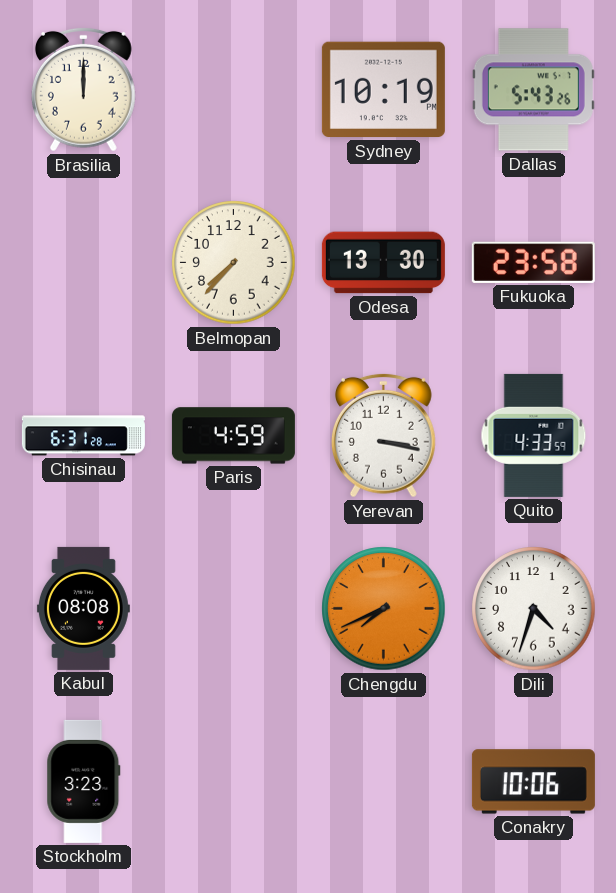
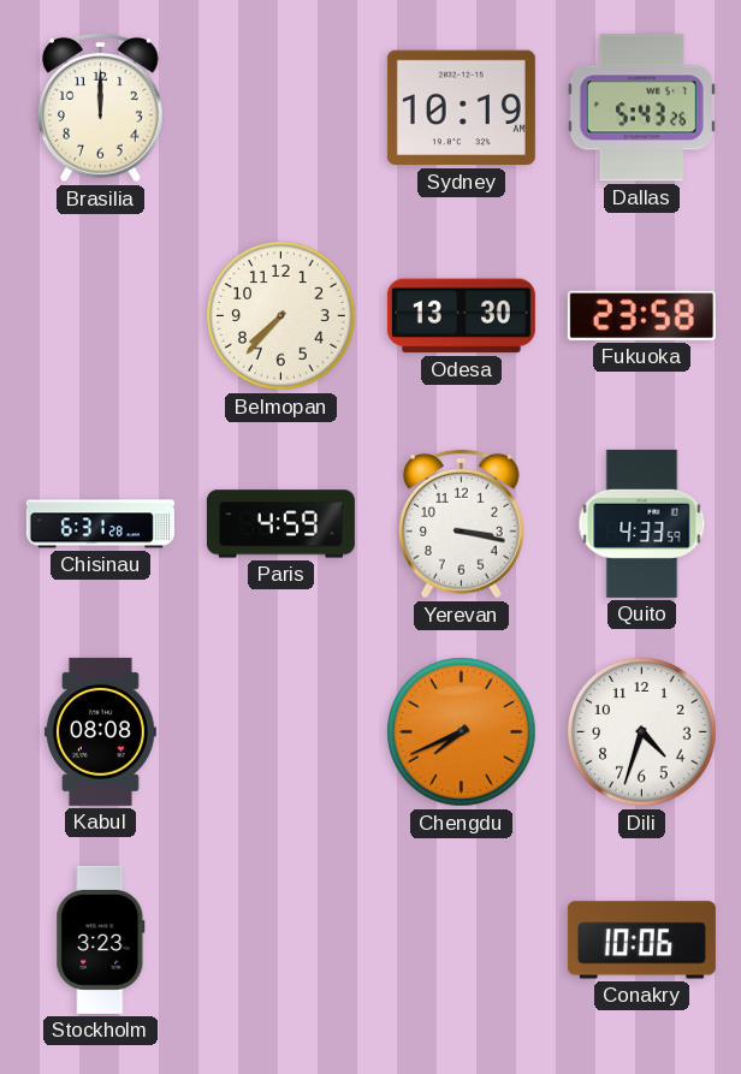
Sydney: 10:19 PM -> 10:19 AM
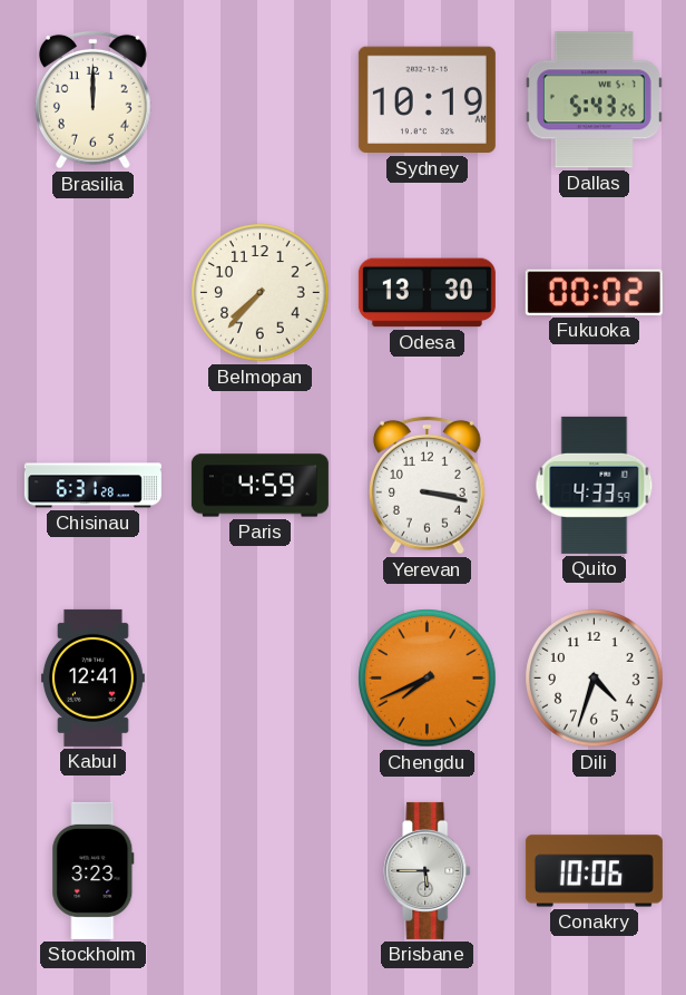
Fukuoka: 23:58 -> 00:02
Kabul: 08:08 -> 12:41
Brisbane: none -> 5:45
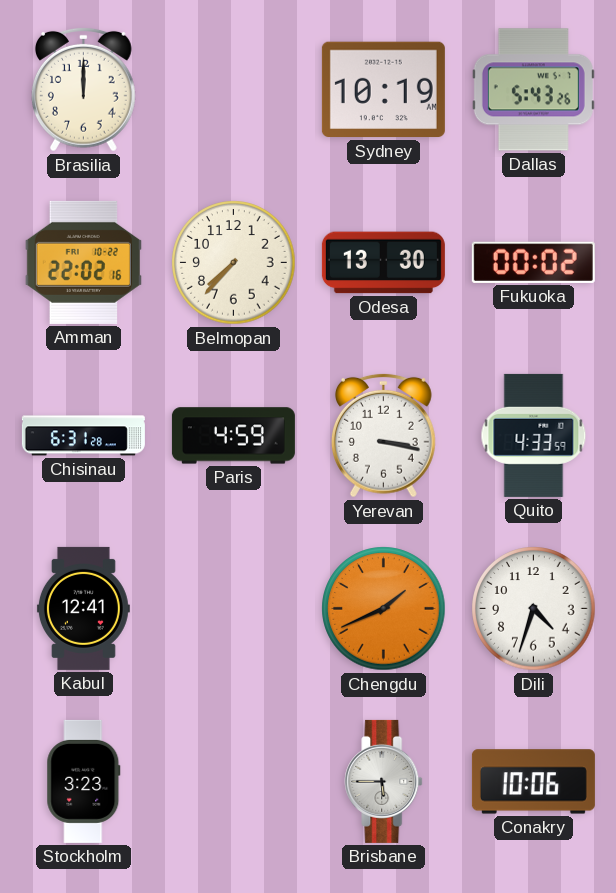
Amman: none -> 22:02
Chengdu: 7:41 -> 1:41
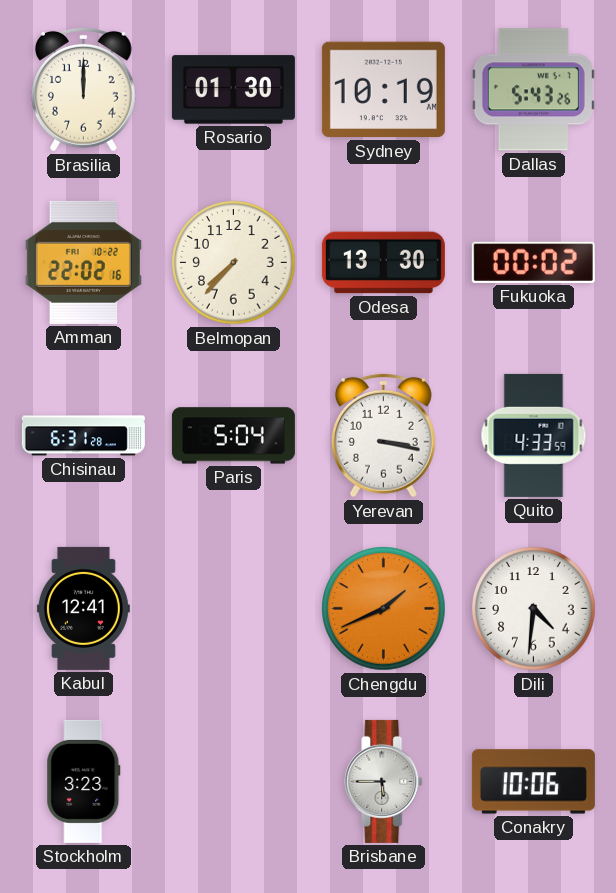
Rosario: none -> 01:30
Paris: 4:59 -> 5:04
Dili: 4:33 -> 4:31
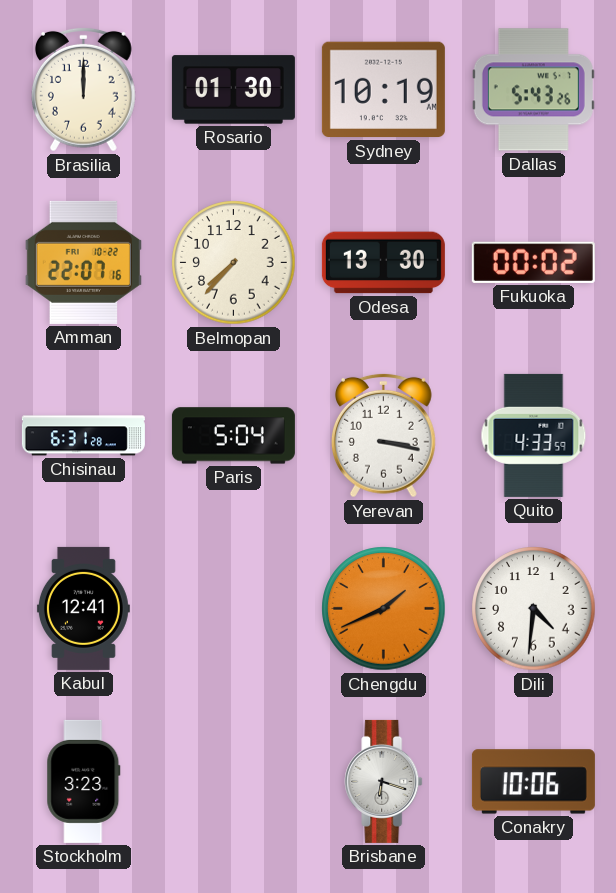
Amman: 22:02 -> 22:07
Brisbane: 5:45 -> 6:18
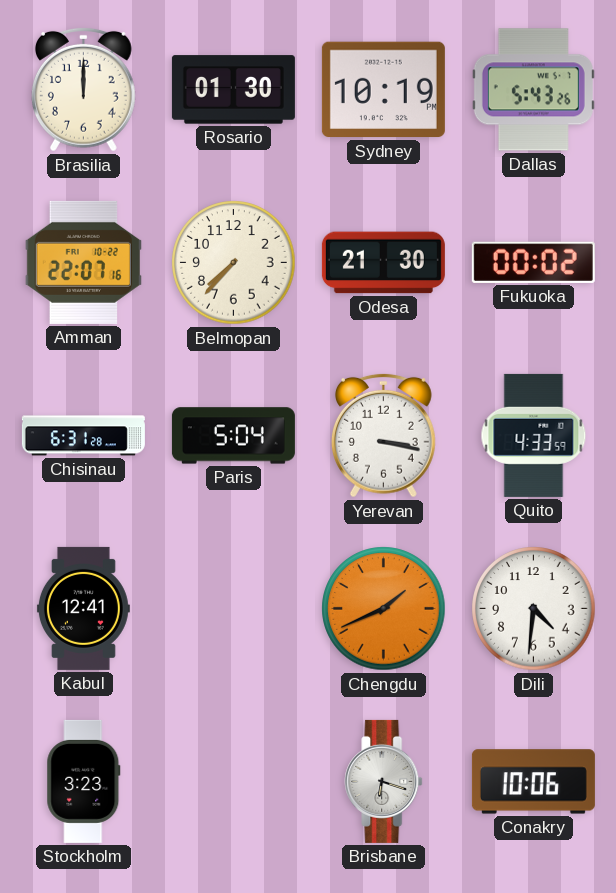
Sydney: 10:19 AM -> 10:19 PM
Odesa: 13:30 -> 21:30
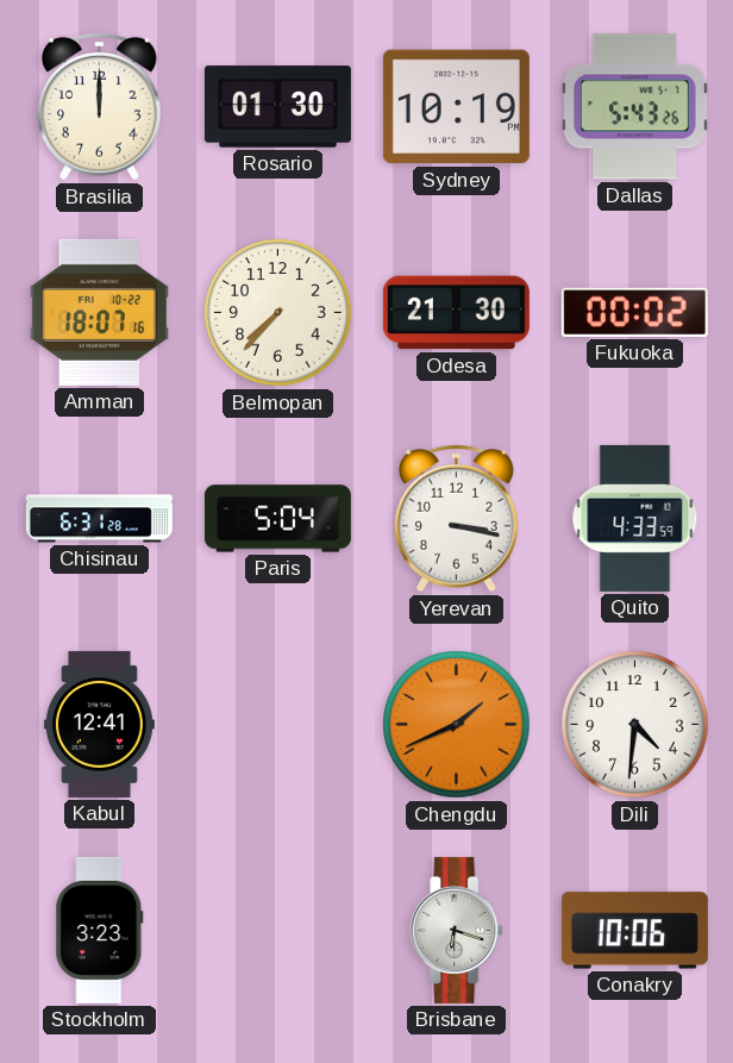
Amman: 22:07 -> 18:07
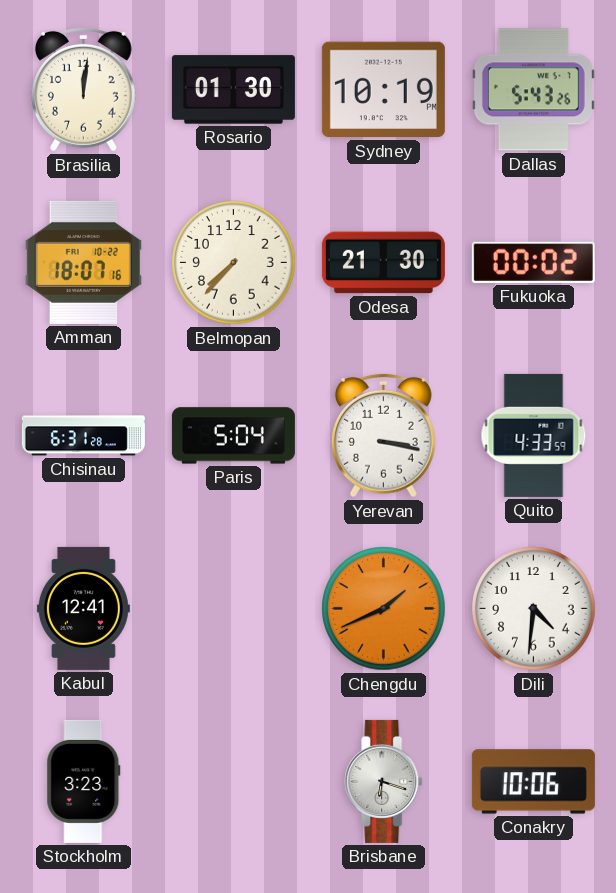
Brasilia: 12:00 -> 12:01
